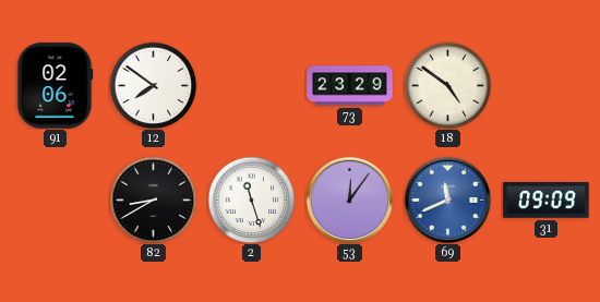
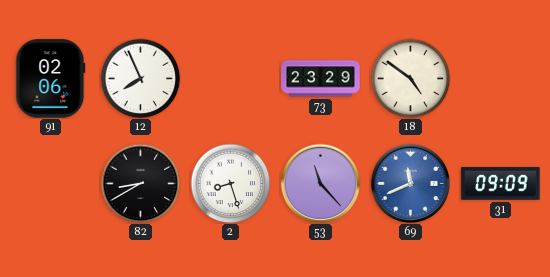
12: 7:51 -> 7:56
2: 11:27 -> 8:27
53: 12:06 -> 11:23
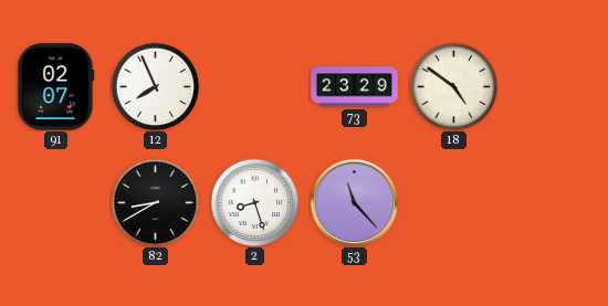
91: 02:06 -> 02:07
69: 11:41 -> none
31: 09:09 -> none
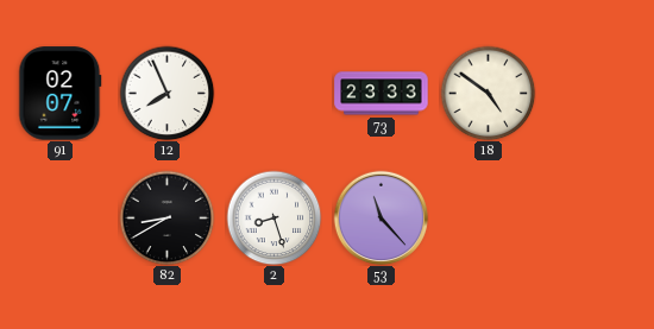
73: 23:29 -> 23:33
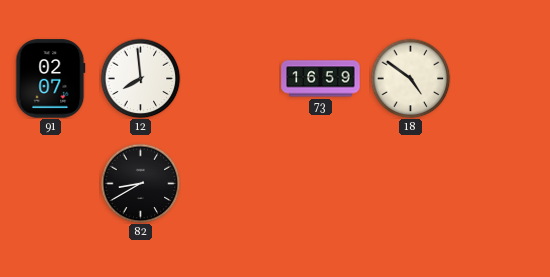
12: 7:56 -> 7:59
73: 23:33 -> 16:59
2: 8:27 -> none
53: 11:23 -> none
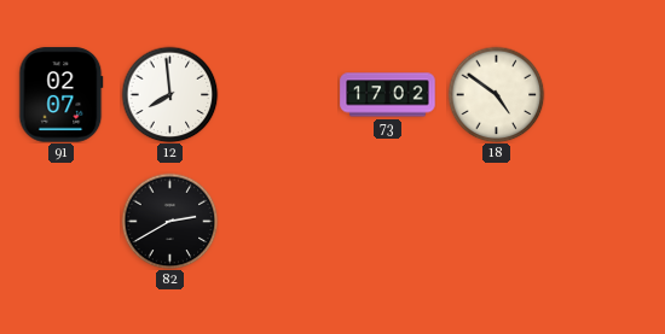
73: 16:59 -> 17:02
82: 8:40 -> 2:40
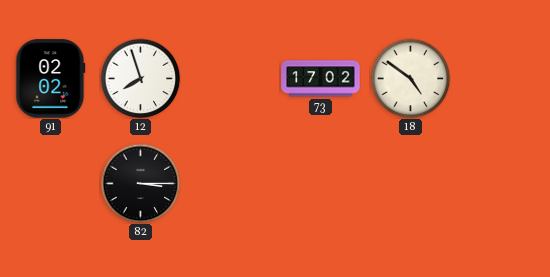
91: 02:07 -> 02:02
12: 7:59 -> 7:57
82: 2:40 -> 3:15
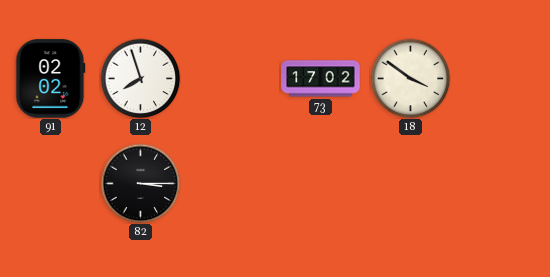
18: 4:51 -> 3:51
